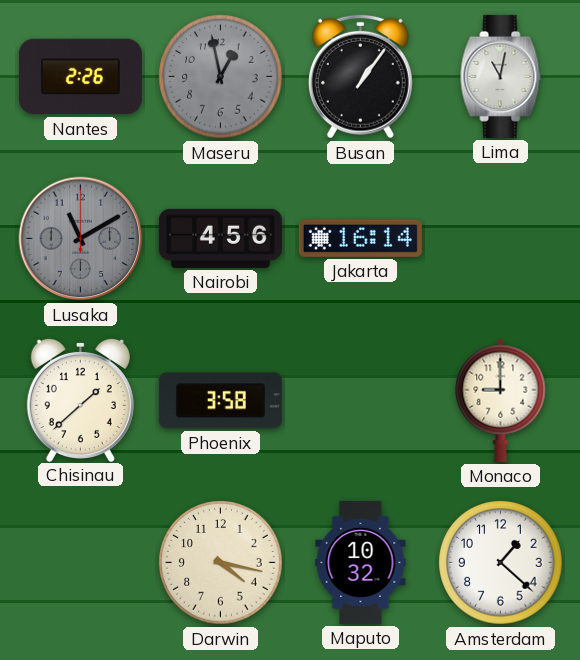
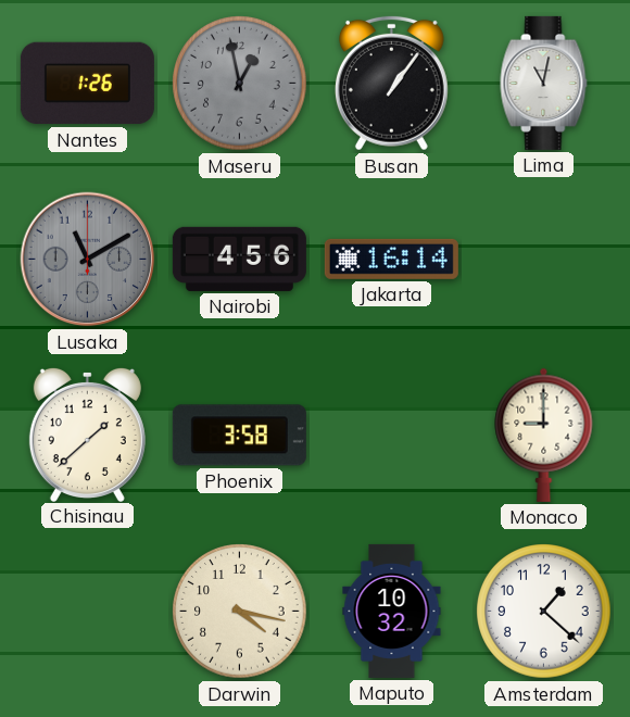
Nantes: 2:26 -> 1:26
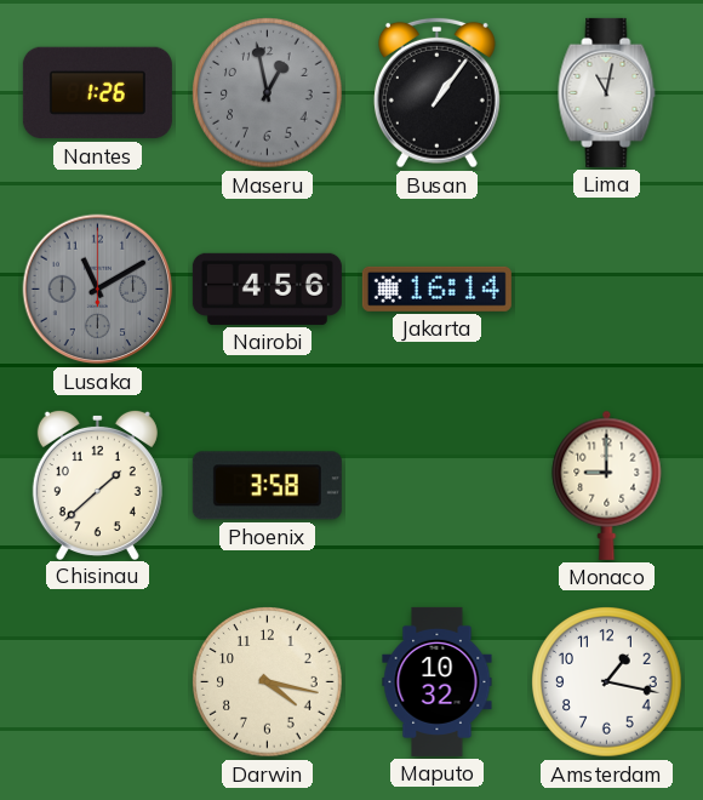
Amsterdam: 1:22 -> 1:17
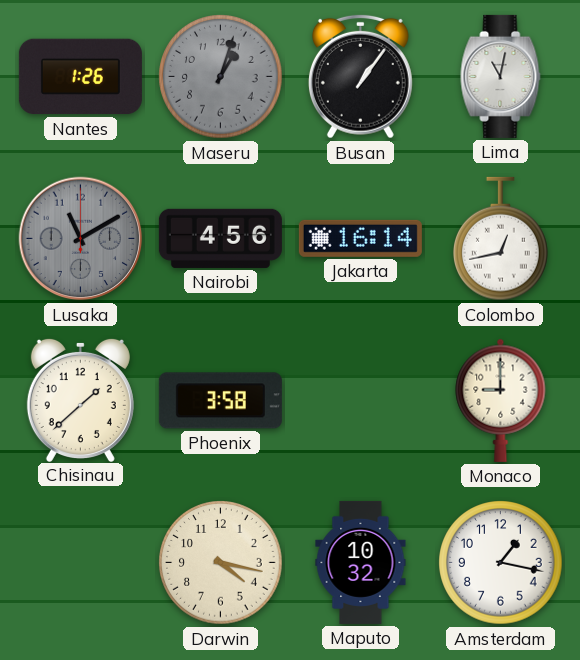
Maseru: 12:58 -> 1:03
Colombo: none -> 12:43
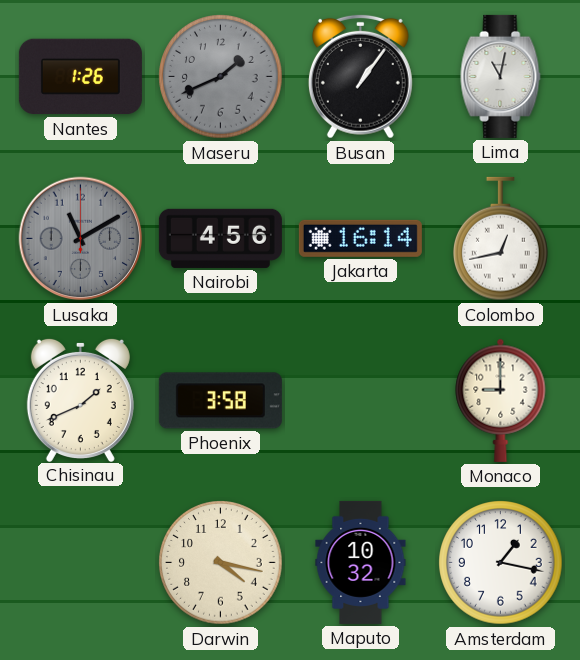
Maseru: 1:03 -> 1:41
Chisinau: 1:38 -> 1:41
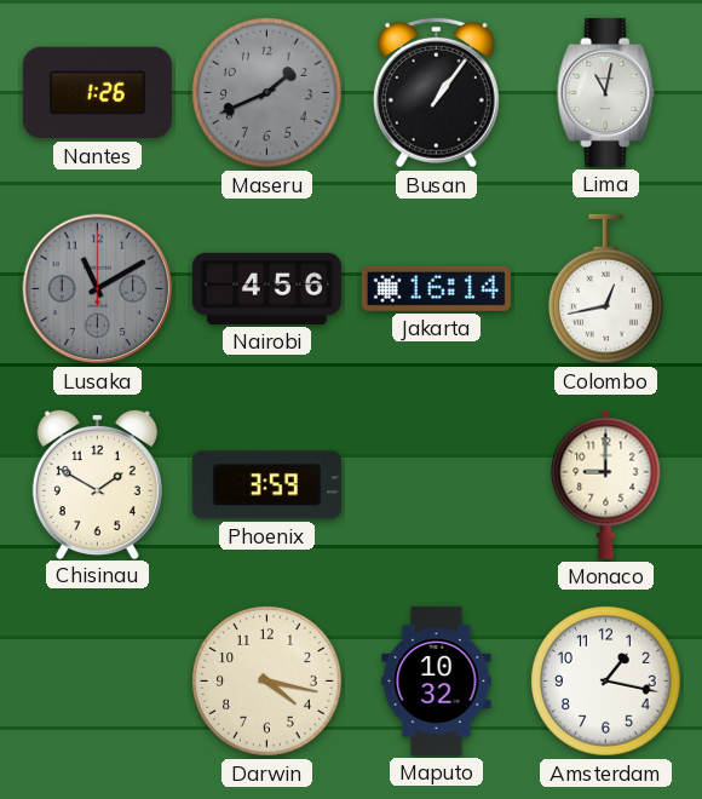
Chisinau: 1:41 -> 1:50
Phoenix: 3:58 -> 3:59
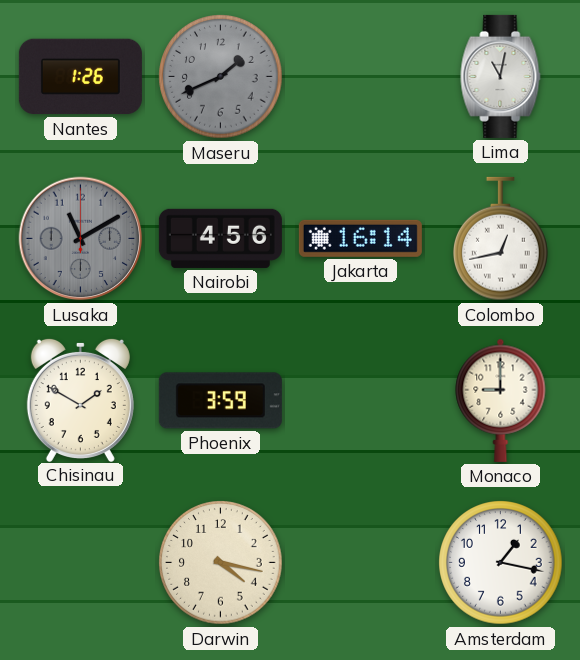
Busan: 1:06 -> none
Maputo: 10:32 -> none
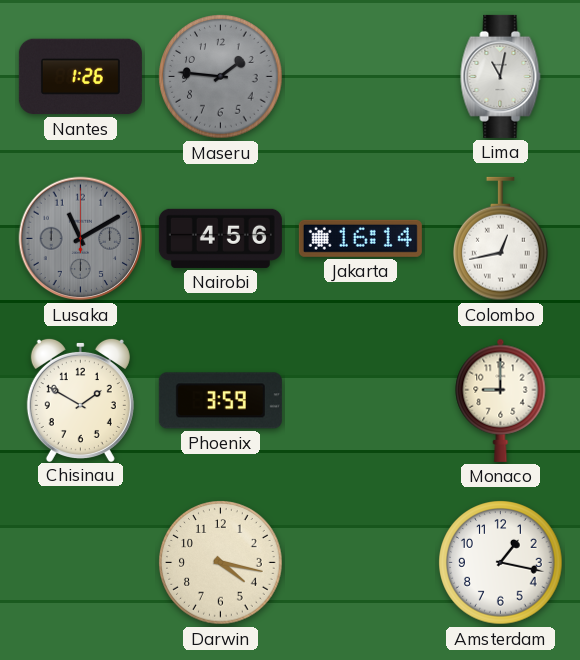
Maseru: 1:41 -> 1:46
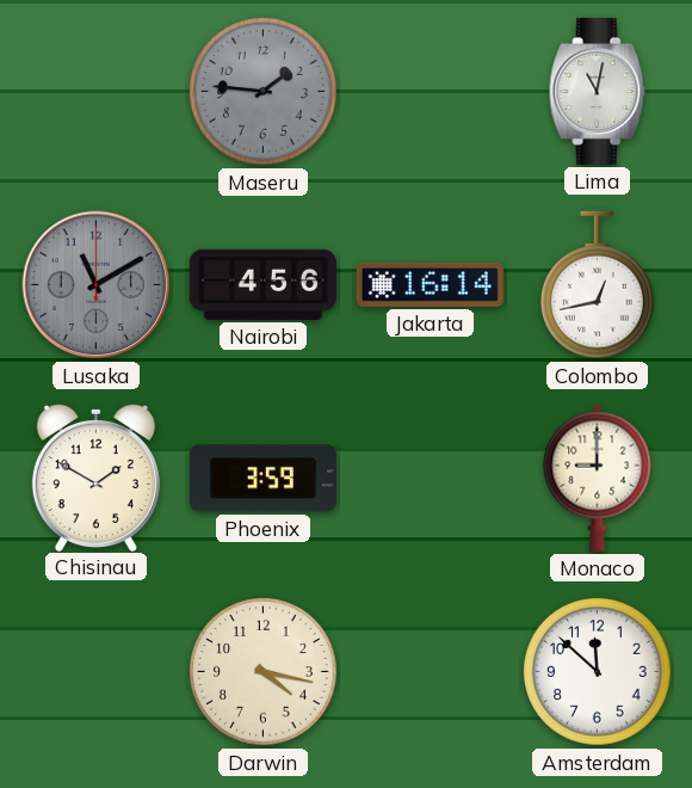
Nantes: 1:26 -> none
Amsterdam: 1:17 -> 11:52
